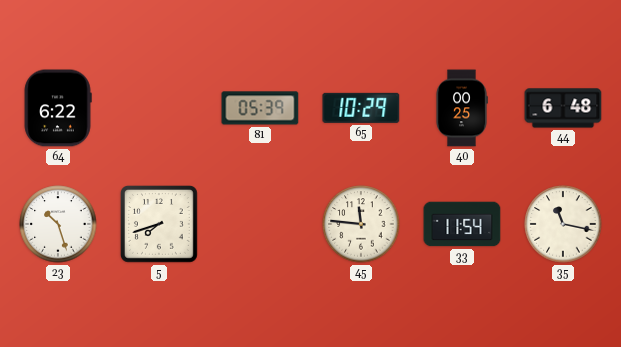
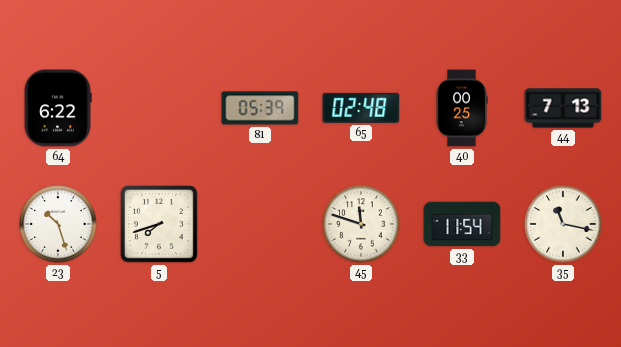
65: 10:29 -> 02:48
44: 6:48 -> 7:13
45: 11:46 -> 11:48
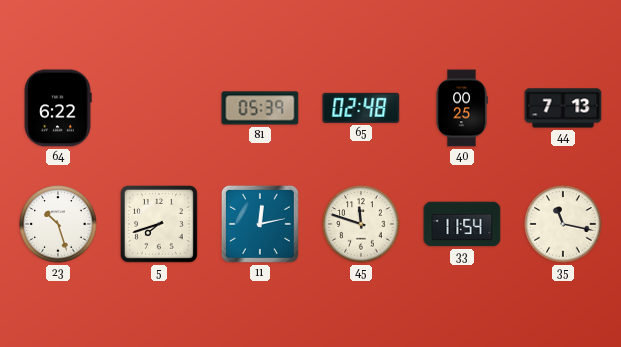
11: none -> 12:13
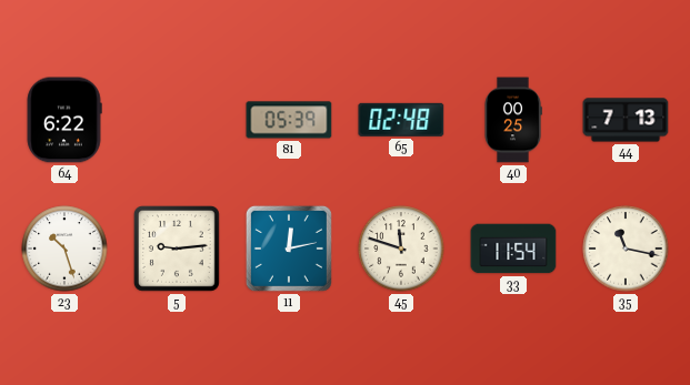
5: 7:42 -> 9:14
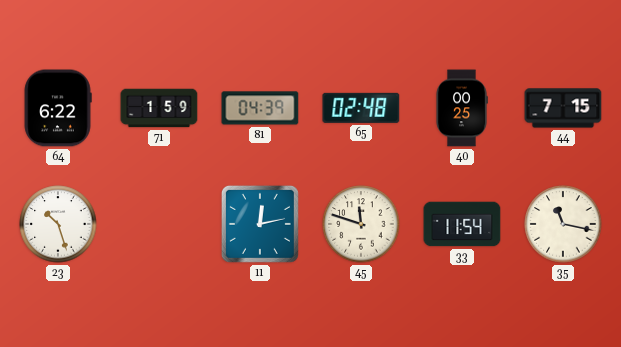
71: none -> 1:59
81: 05:39 -> 04:39
44: 7:13 -> 7:15
5: 9:14 -> none
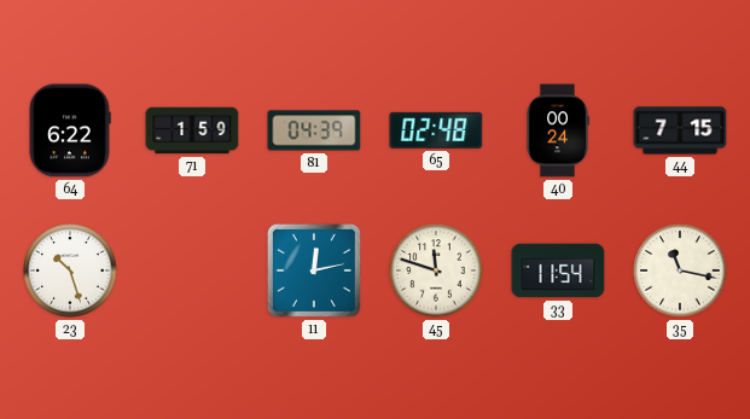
40: 00:25 -> 00:24
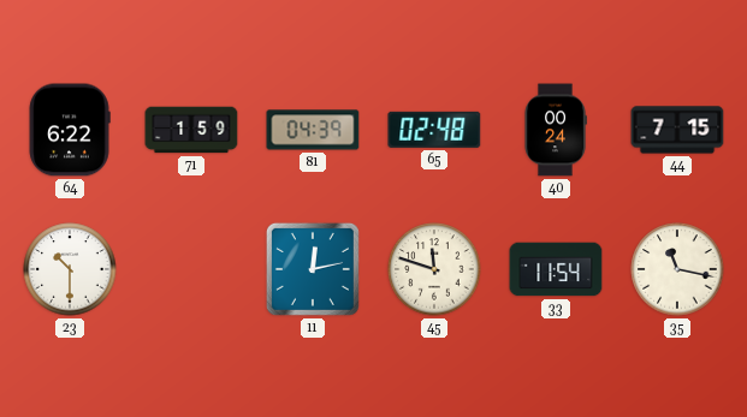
23: 10:27 -> 10:30
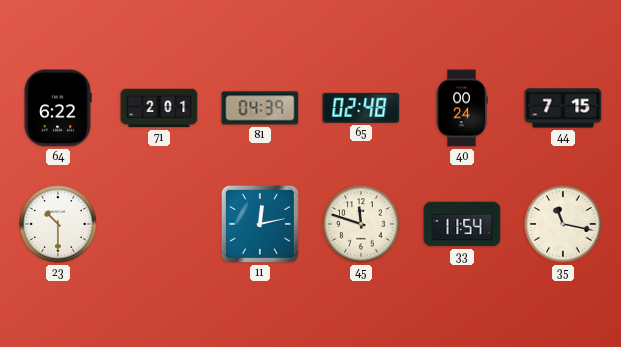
71: 1:59 -> 2:01
